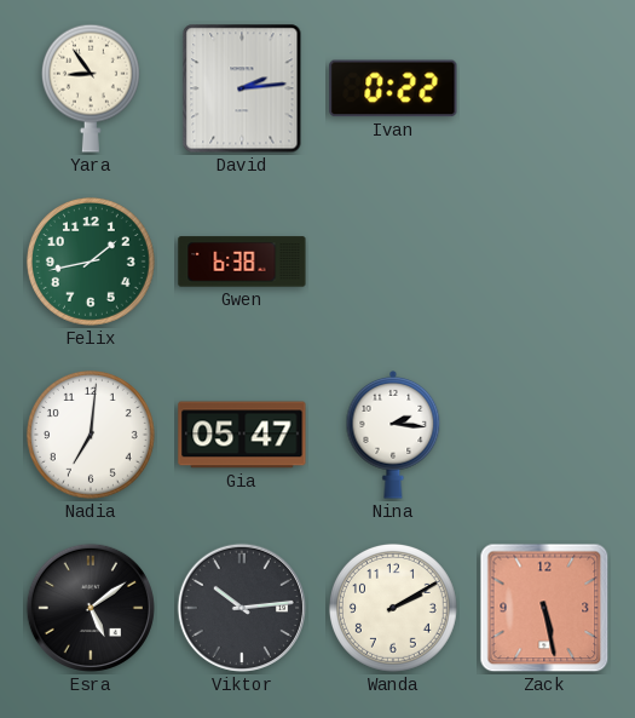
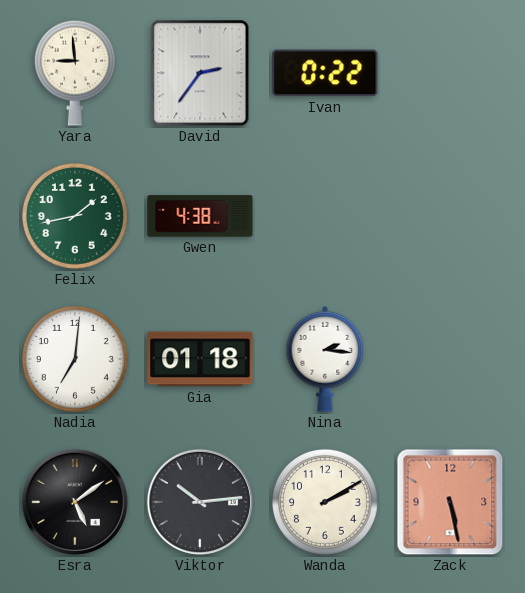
Yara: 8:54 -> 8:59
David: 2:14 -> 2:36
Gwen: 6:38 -> 4:38
Gia: 05:47 -> 01:18
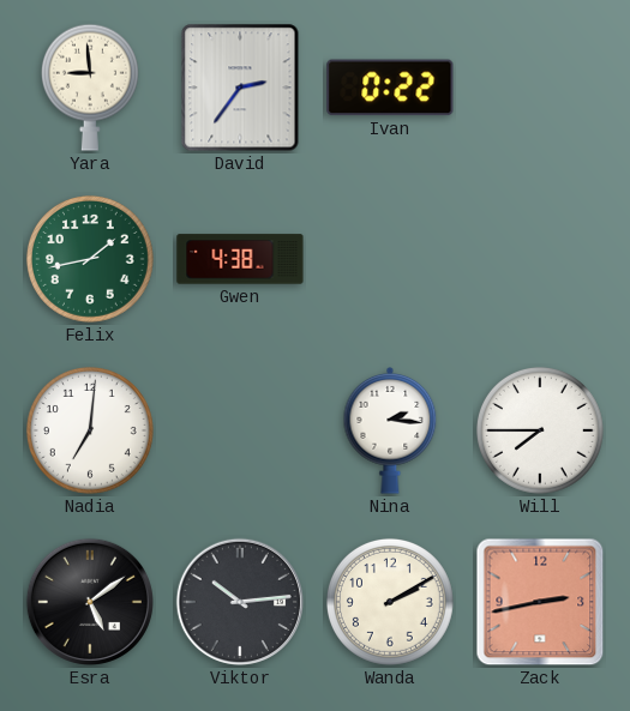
Gia: 01:18 -> none
Will: none -> 7:45
Zack: 5:28 -> 2:43
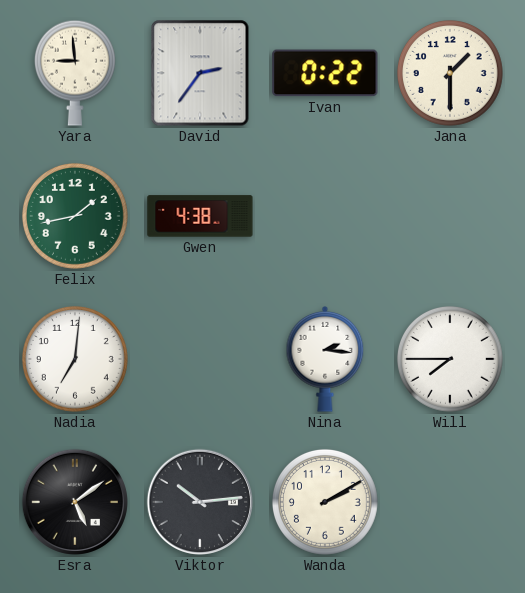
Jana: none -> 1:30
Zack: 2:43 -> none
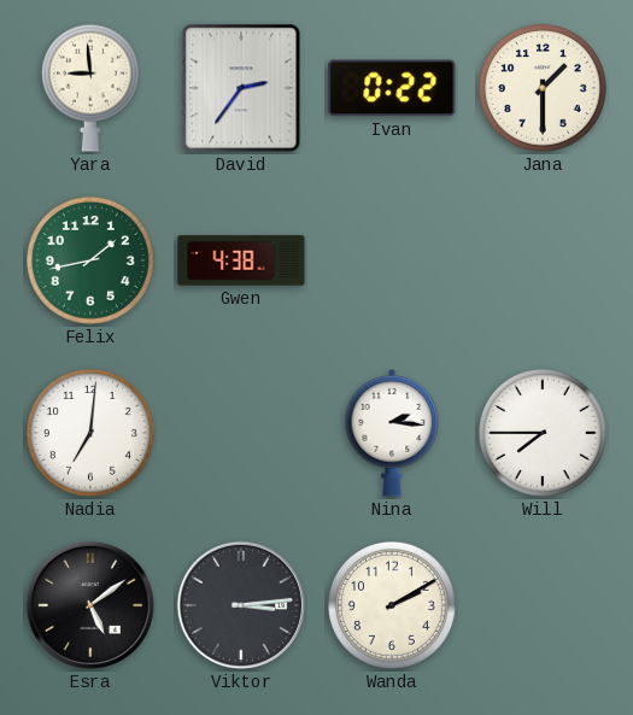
Viktor: 10:14 -> 3:14
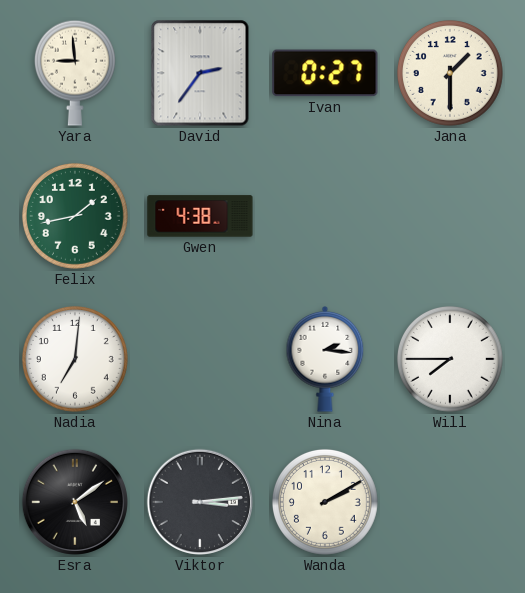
Ivan: 0:22 -> 0:27
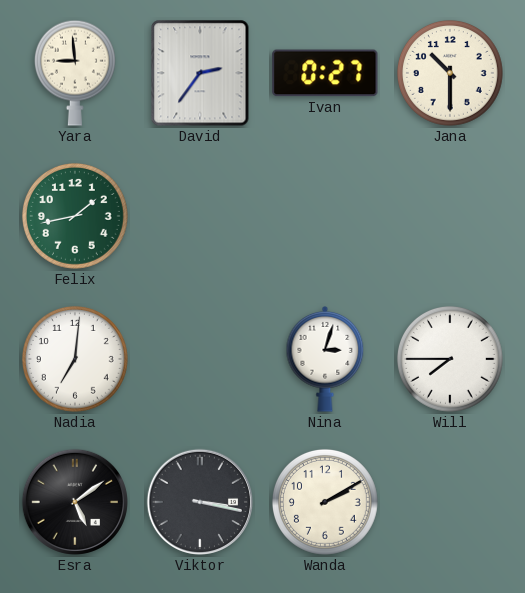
Jana: 1:30 -> 10:30
Gwen: 4:38 -> none
Nina: 2:16 -> 3:03
Viktor: 3:14 -> 3:17
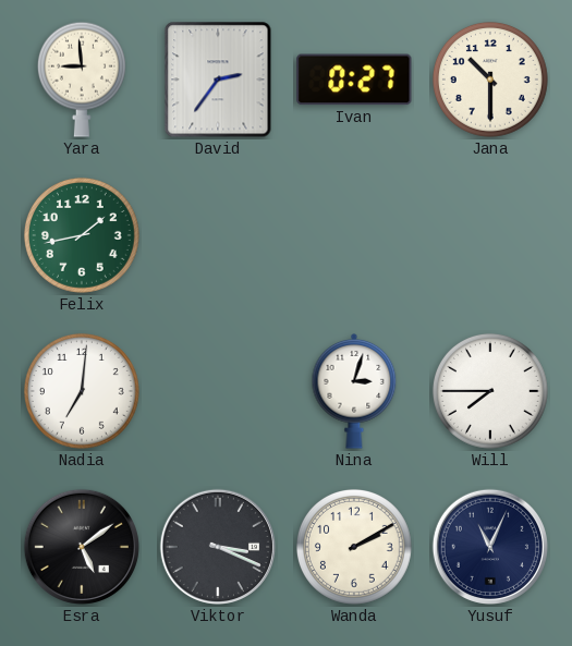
Viktor: 3:17 -> 3:19
Yusuf: none -> 11:04
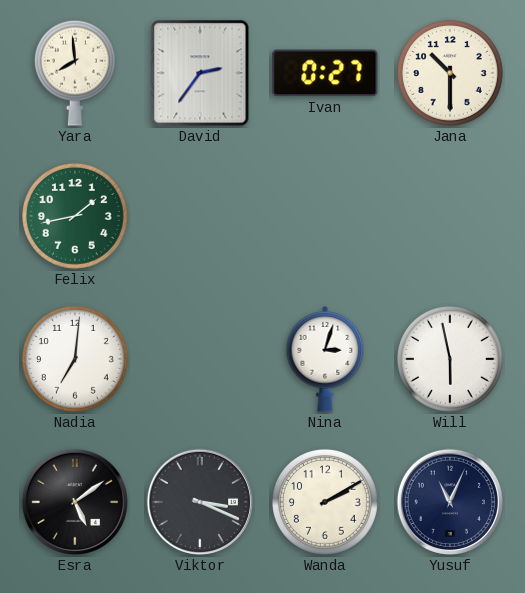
Yara: 8:59 -> 7:59
Will: 7:45 -> 5:58
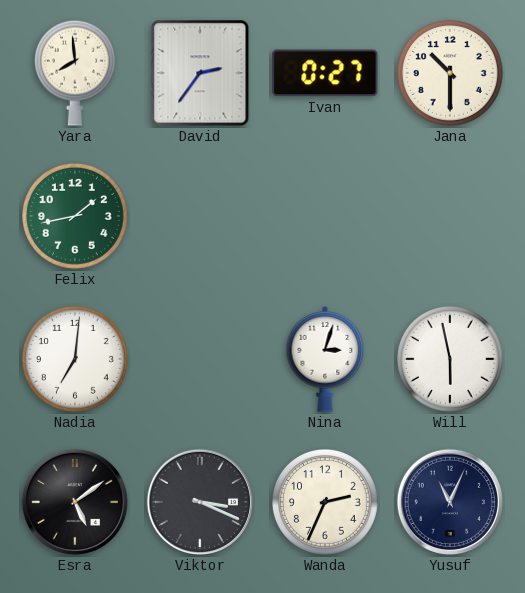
Wanda: 2:10 -> 2:34
